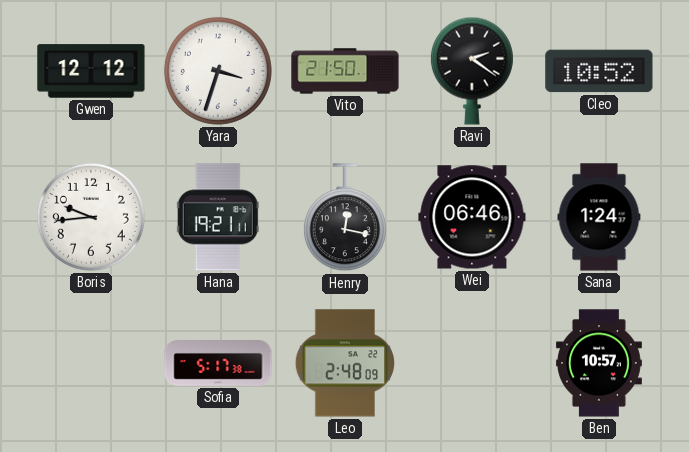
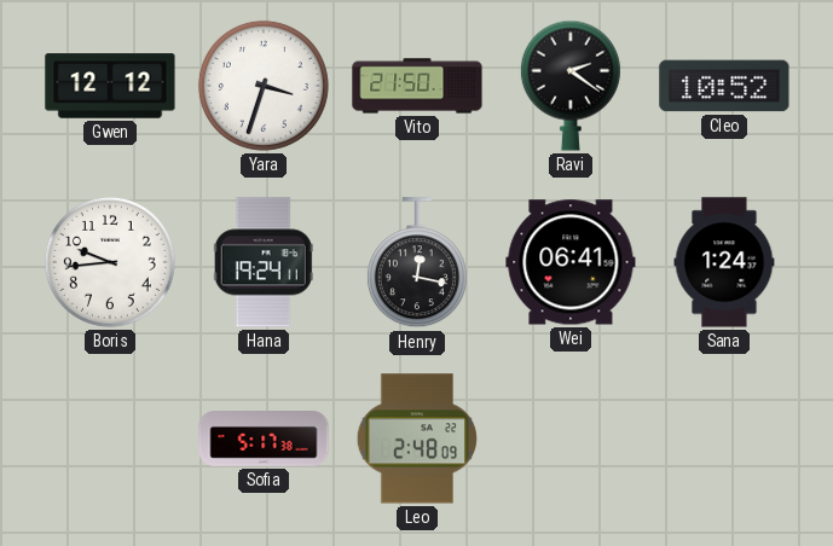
Hana: 19:21 -> 19:24
Wei: 06:46 -> 06:41
Ben: 10:57 -> none
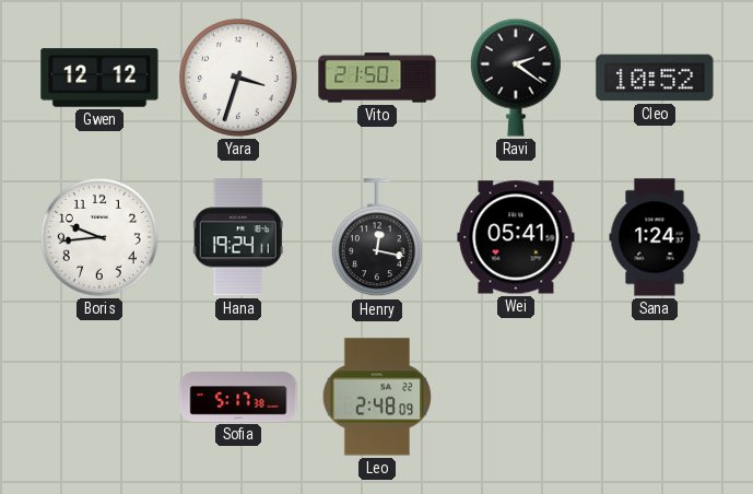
Wei: 06:41 -> 05:41
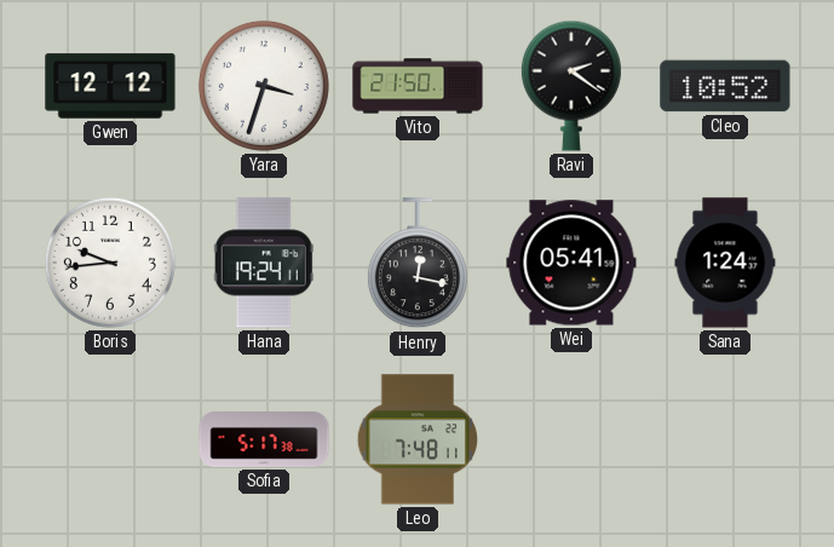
Leo: 2:48 -> 7:48
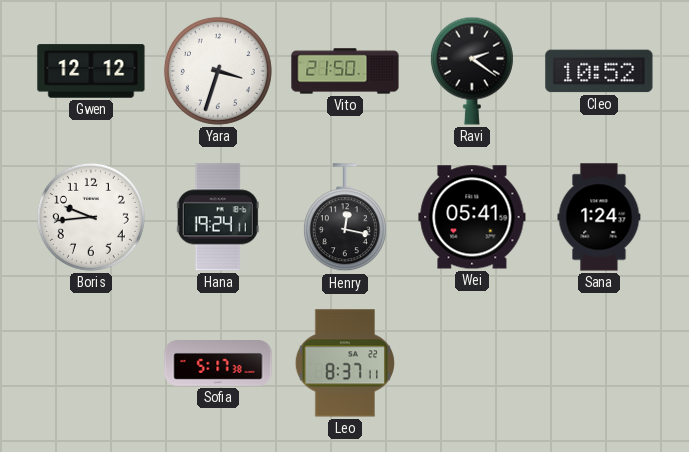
Leo: 7:48 -> 8:37
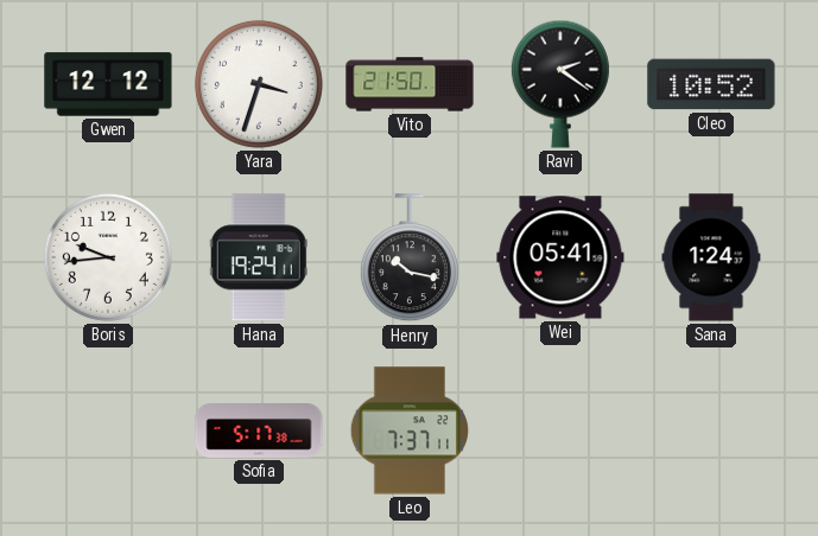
Henry: 12:17 -> 10:17
Leo: 8:37 -> 7:37
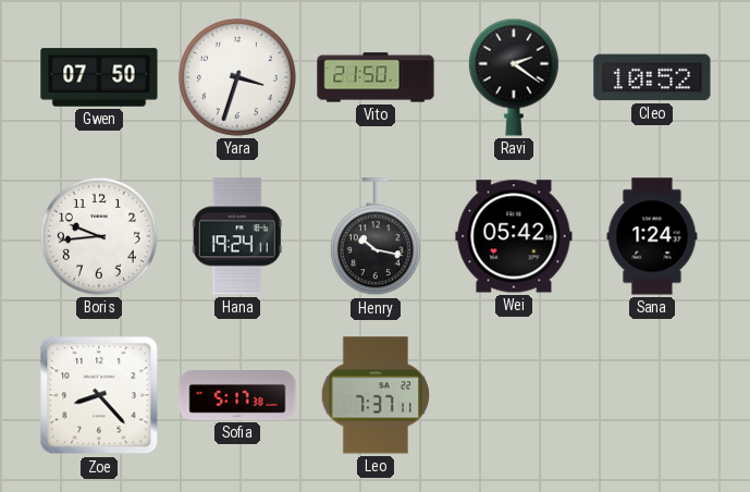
Gwen: 12:12 -> 07:50
Wei: 05:41 -> 05:42
Zoe: none -> 8:23
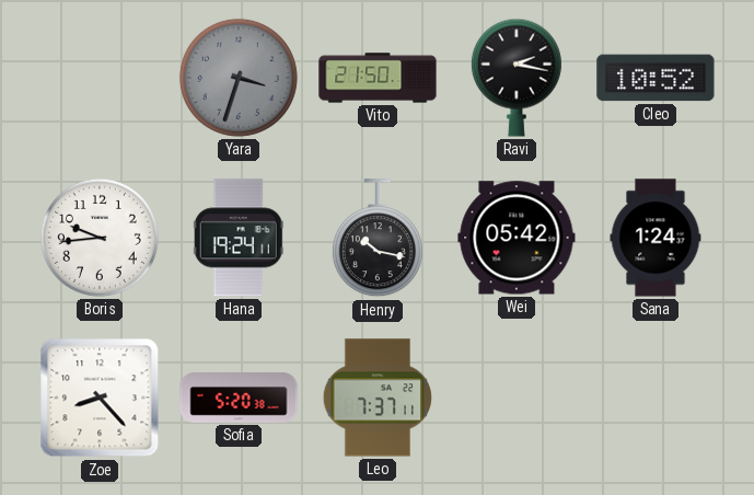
Gwen: 07:50 -> none
Yara dial: white -> grey
Ravi: 2:21 -> 2:17
Sofia: 5:17 -> 5:20
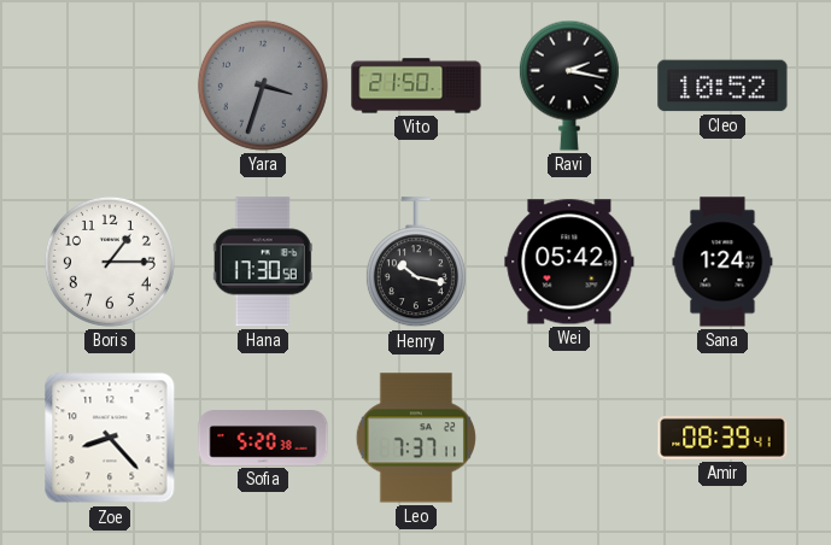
Boris: 9:44 -> 1:15
Hana: 19:24 -> 17:30
Amir: none -> 08:39
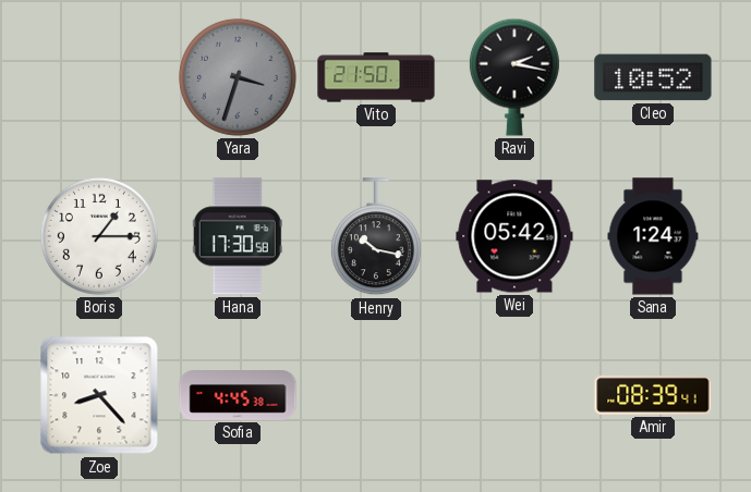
Sofia: 5:20 -> 4:45
Leo: 7:37 -> none
